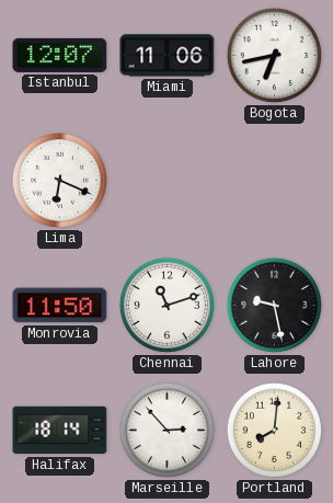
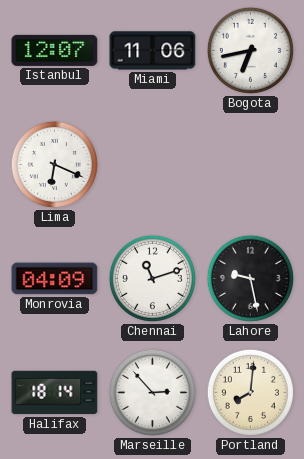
Monrovia: 11:50 -> 04:09
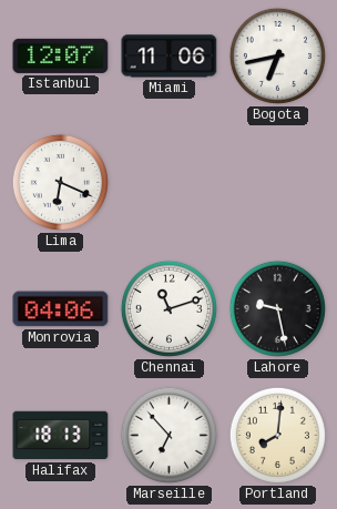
Monrovia: 04:09 -> 04:06
Halifax: 18:14 -> 18:13
Marseille: 2:53 -> 6:53
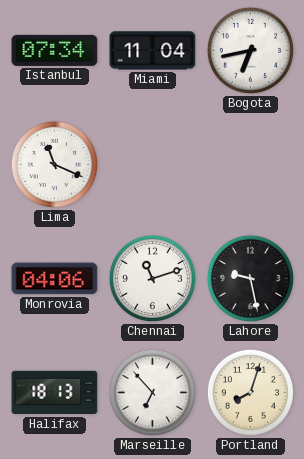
Istanbul: 12:07 -> 07:34
Miami: 11:06 -> 11:04
Lima: 6:19 -> 11:19
Portland: 8:01 -> 8:03
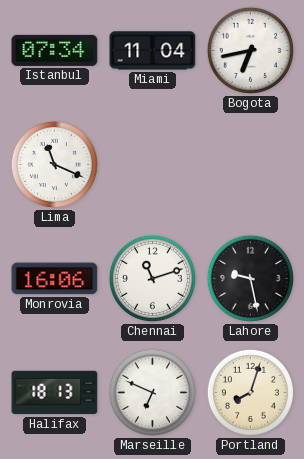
Monrovia: 04:06 -> 16:06
Marseille: 6:53 -> 6:49
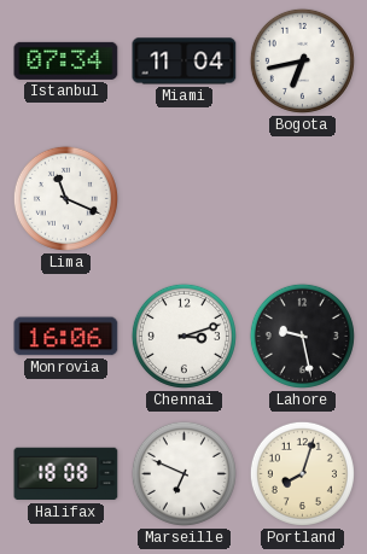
Chennai: 11:12 -> 3:12
Halifax: 18:13 -> 18:08
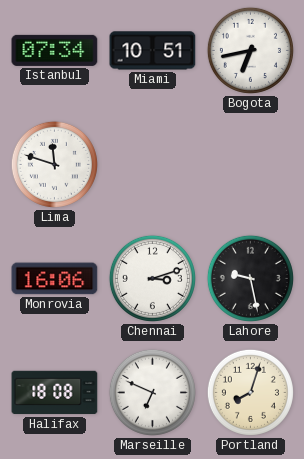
Miami: 11:04 -> 10:51
Lima: 11:19 -> 11:48
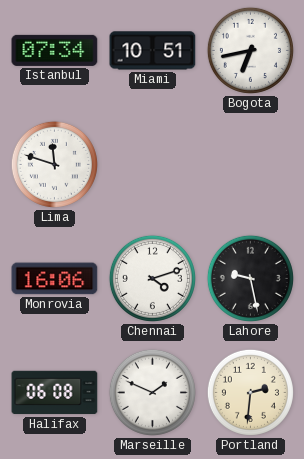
Chennai: 3:12 -> 4:12
Halifax: 18:08 -> 06:08
Marseille: 6:49 -> 1:49
Portland: 8:03 -> 2:31
